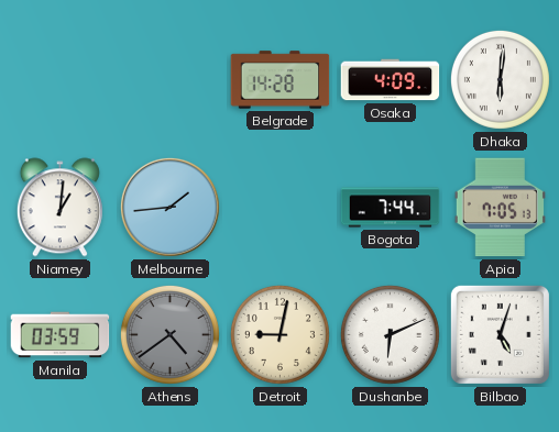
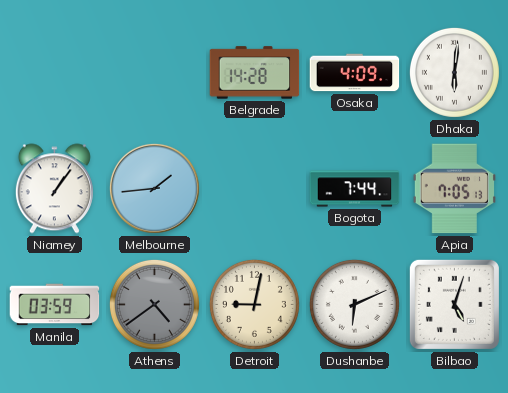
Niamey: 1:01 -> 1:06
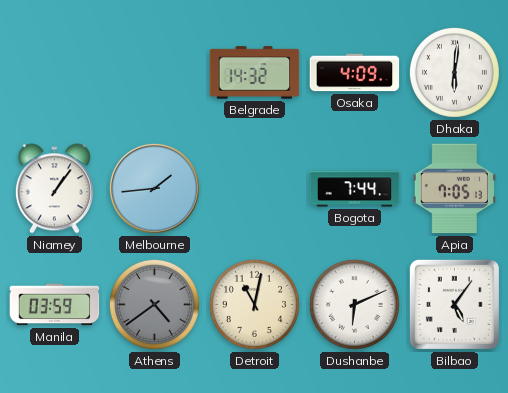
Belgrade: 14:28 -> 14:32
Detroit: 9:02 -> 11:02
Bilbao: 5:03 -> 5:06
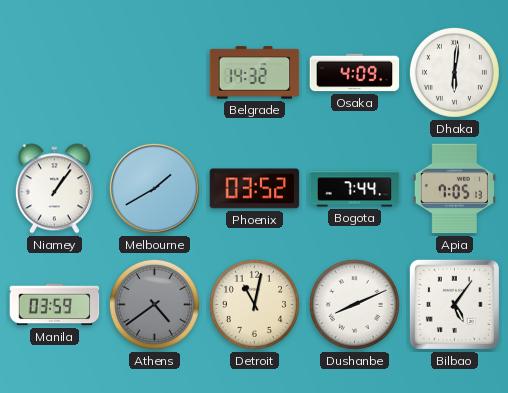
Melbourne: 1:44 -> 1:40
Phoenix: none -> 03:52
Dushanbe: 6:11 -> 8:11
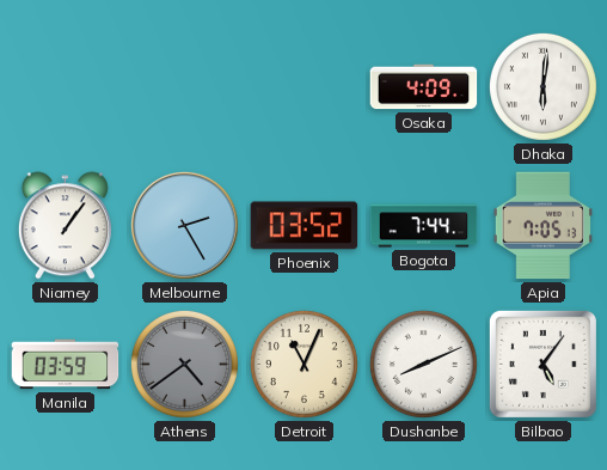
Belgrade: 14:32 -> none
Melbourne: 1:40 -> 2:25
Detroit: 11:02 -> 11:04
